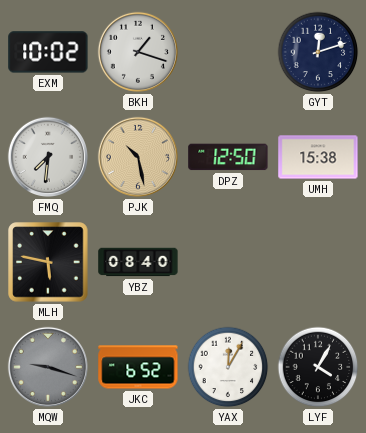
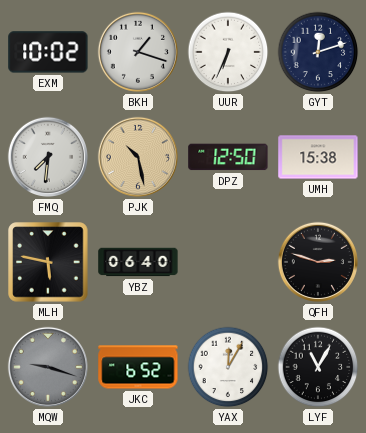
UUR: none -> 6:34
YBZ: 08:40 -> 06:40
QFH: none -> 2:48
LYF: 4:05 -> 11:05
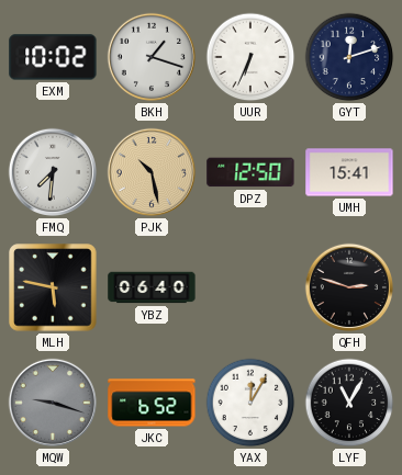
UMH: 15:38 -> 15:41
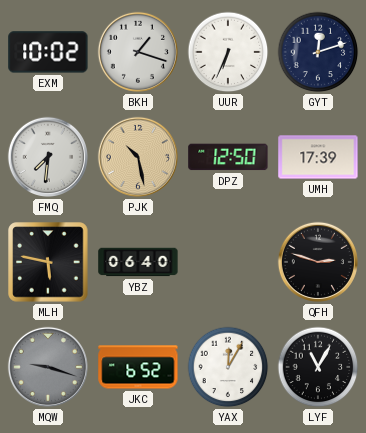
UMH: 15:41 -> 17:39
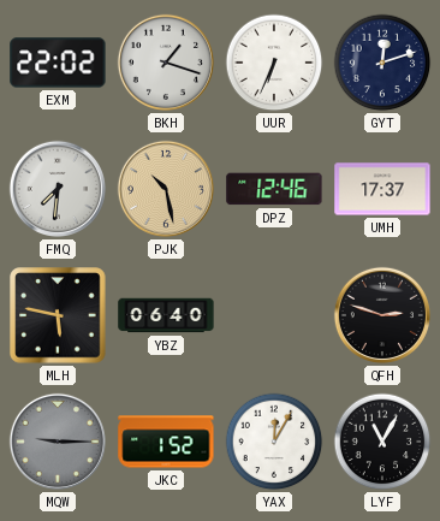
EXM: 10:02 -> 22:02
DPZ: 12:50 -> 12:46
UMH: 17:39 -> 17:37
MQW: 9:18 -> 9:15
JKC: 6:52 -> 1:52
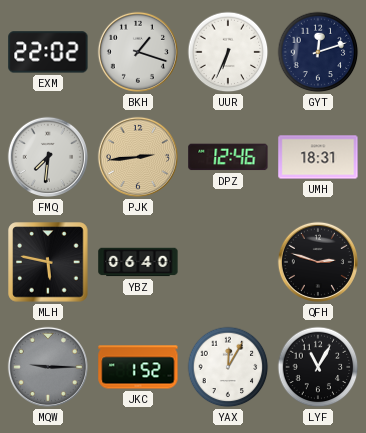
PJK: 10:28 -> 2:44
UMH: 17:37 -> 18:31
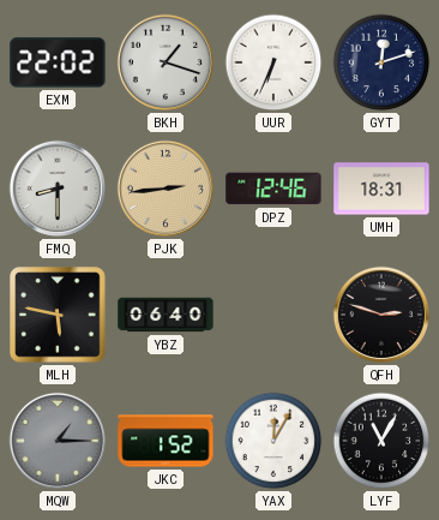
FMQ: 7:31 -> 8:30
MQW: 9:15 -> 1:15
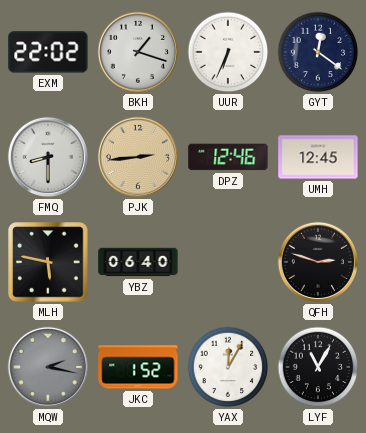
GYT: 12:12 -> 12:21
UMH: 18:31 -> 12:45
MQW: 1:15 -> 2:17
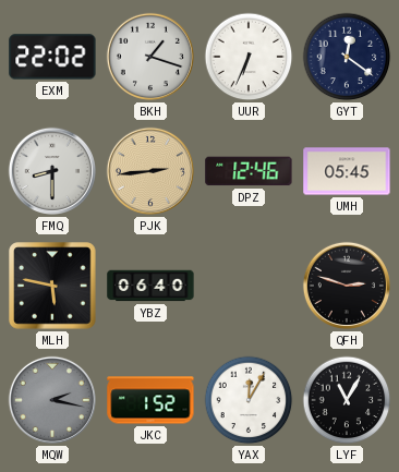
UMH: 12:45 -> 05:45
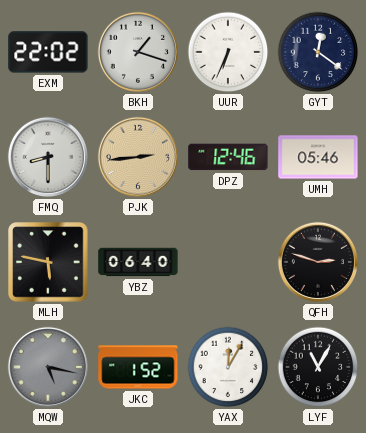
UMH: 05:45 -> 05:46
MQW: 2:17 -> 5:17
